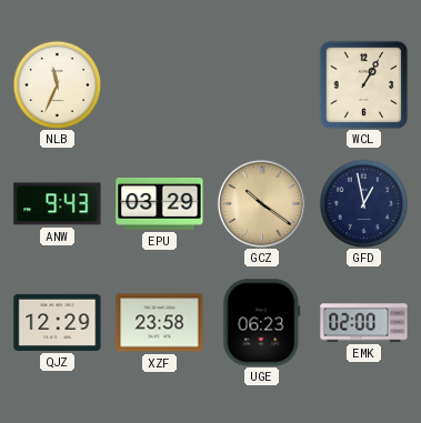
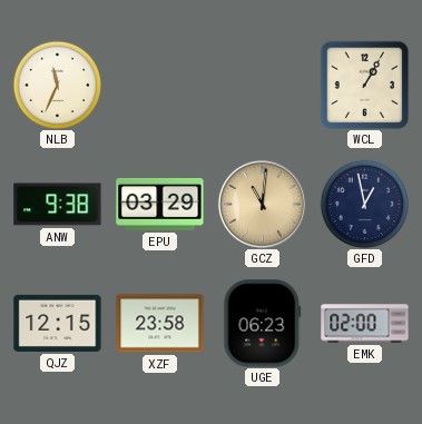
ANW: 9:43 -> 9:38
GCZ: 10:21 -> 11:01
QJZ: 12:29 -> 12:15
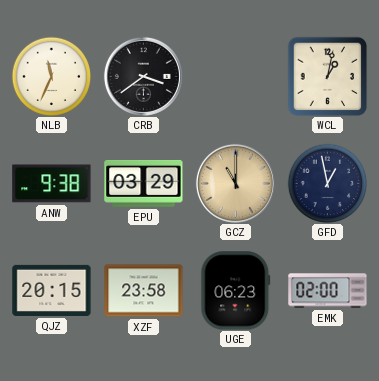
CRB: none -> 3:39
WCL: 1:05 -> 1:02
GCZ: 11:01 -> 11:00
QJZ: 12:15 -> 20:15
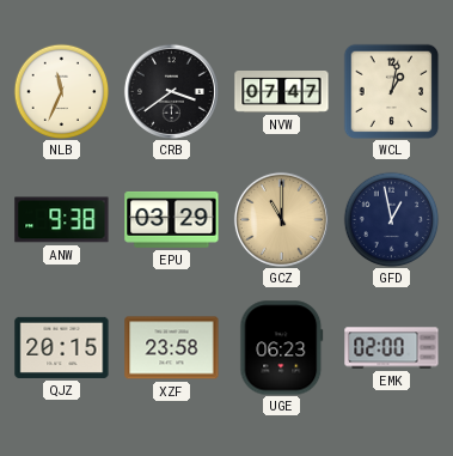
NVW: none -> 07:47
